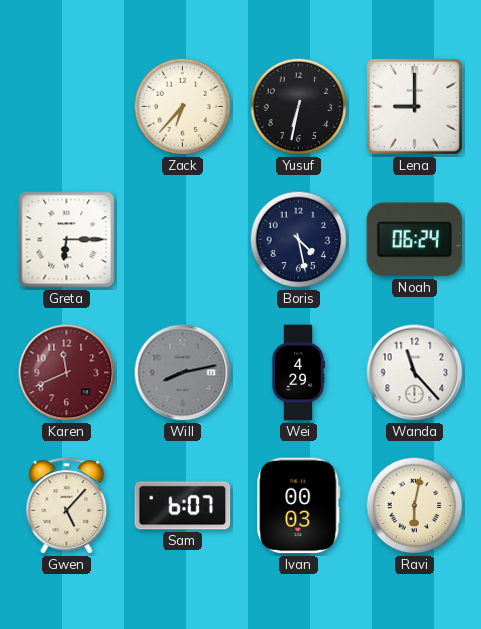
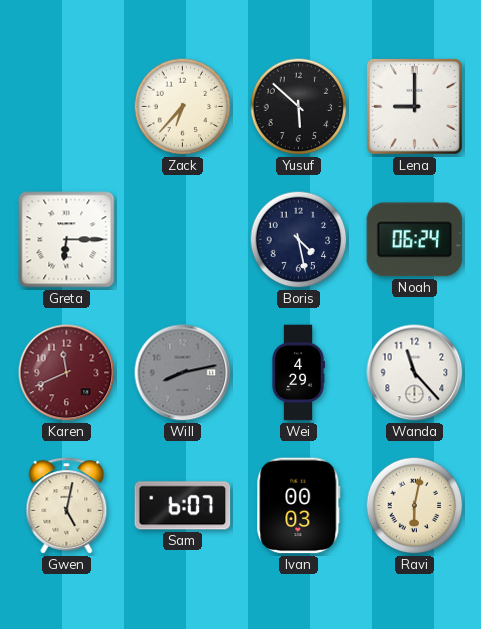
Yusuf: 6:32 -> 5:52
Gwen: 5:07 -> 5:02
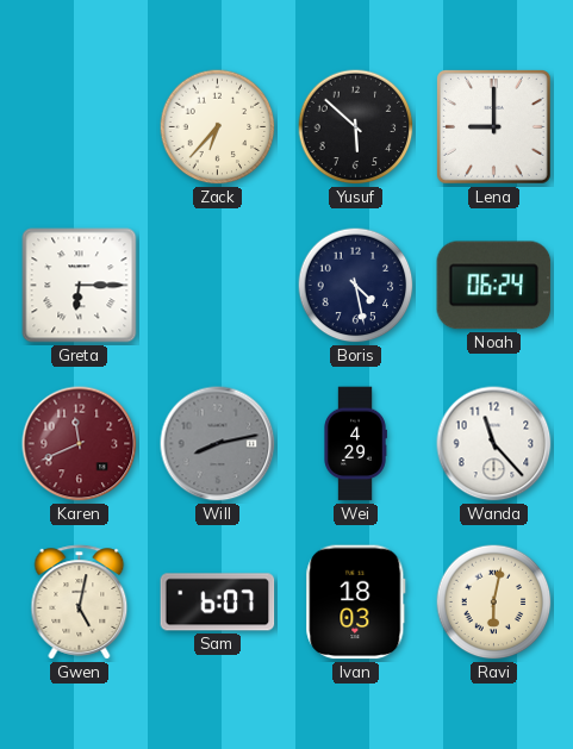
Ivan: 00:03 -> 18:03
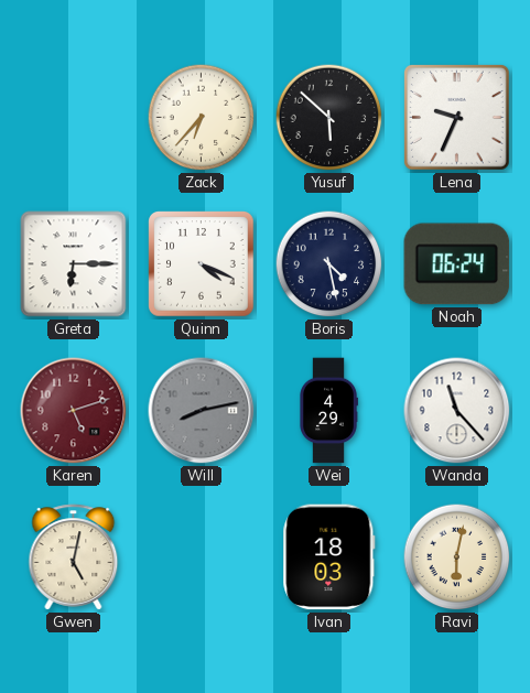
Lena: 9:00 -> 9:34
Quinn: none -> 4:19
Karen: 11:41 -> 5:12
Sam: 6:07 -> none
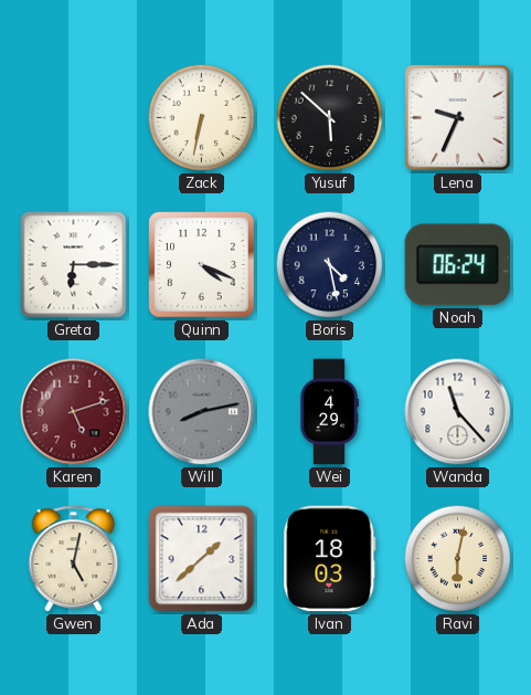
Zack: 6:37 -> 6:32
Ada: none -> 1:38
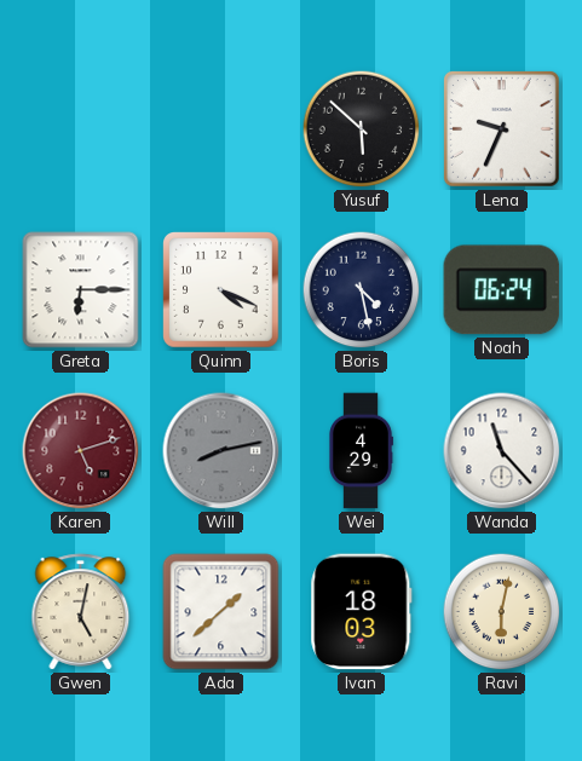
Zack: 6:32 -> none
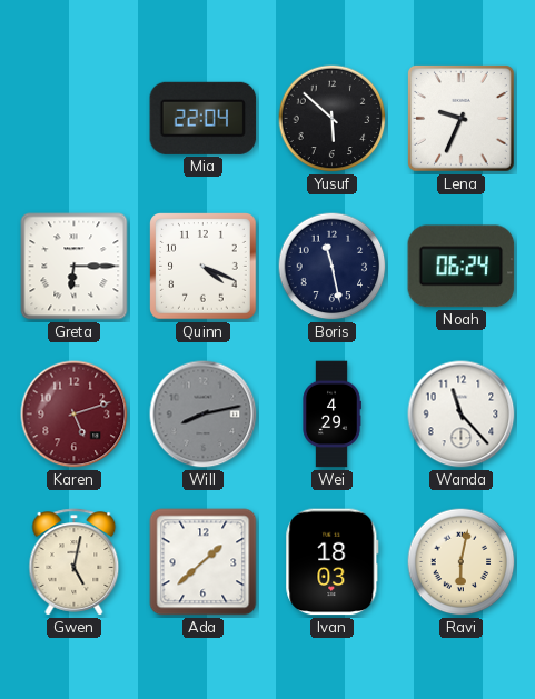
Mia: none -> 22:04
Boris: 4:28 -> 11:28
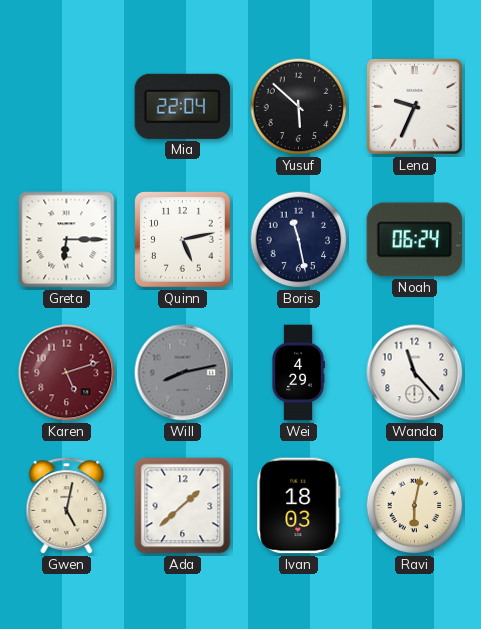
Quinn: 4:19 -> 5:13
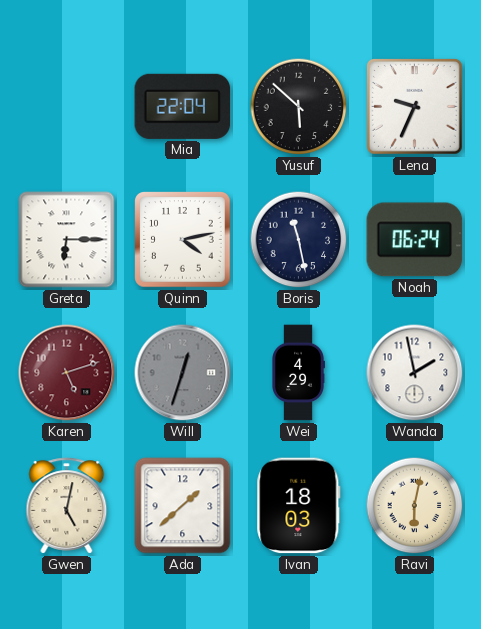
Quinn: 5:13 -> 4:13
Will: 8:13 -> 12:33
Wanda: 11:23 -> 1:58
